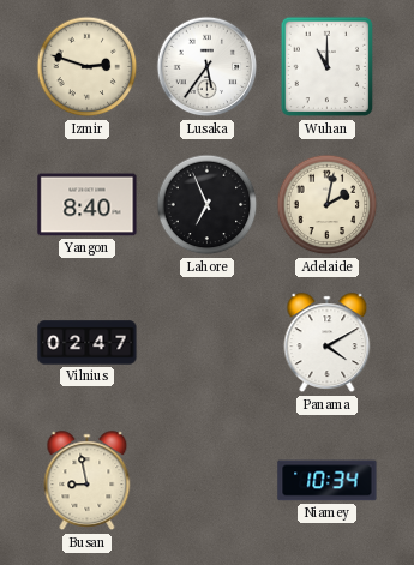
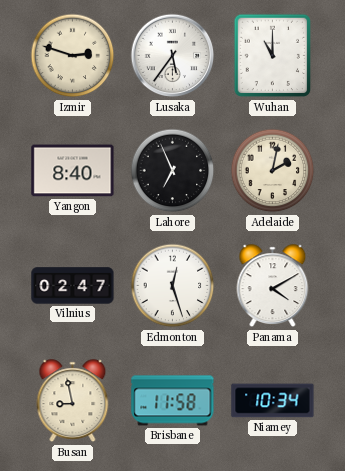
Edmonton: none -> 12:27
Brisbane: none -> 11:58
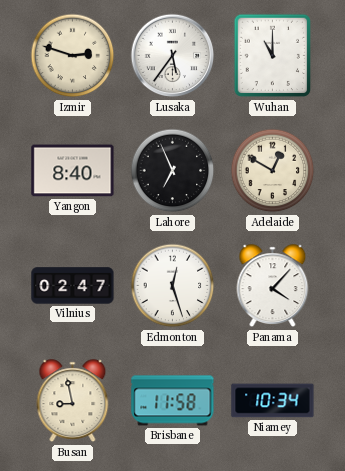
Adelaide: 2:02 -> 12:50
Panama: 4:10 -> 4:07
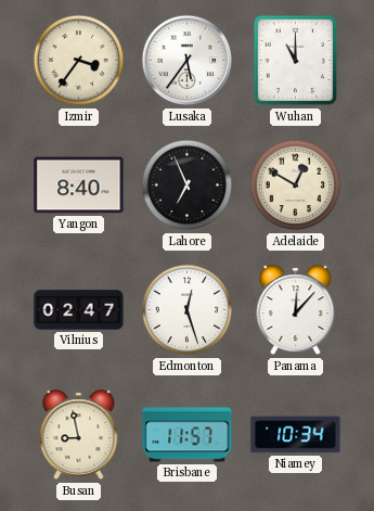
Izmir: 2:48 -> 3:36
Panama: 4:07 -> 12:07
Brisbane: 11:58 -> 11:57
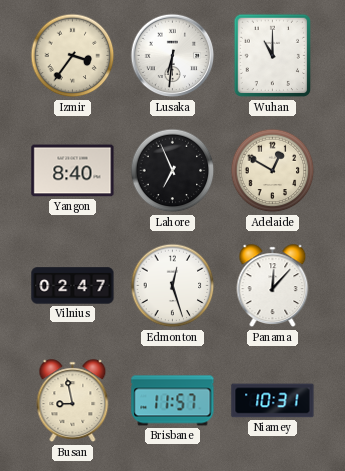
Lusaka: 5:36 -> 6:31
Niamey: 10:34 -> 10:31
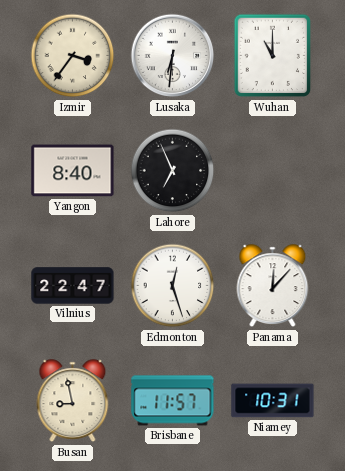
Adelaide: 12:50 -> none
Vilnius: 02:47 -> 22:47
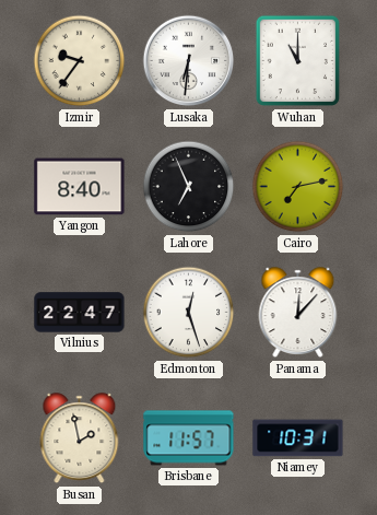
Izmir: 3:36 -> 9:36
Cairo: none -> 7:13
Busan: 8:58 -> 1:58
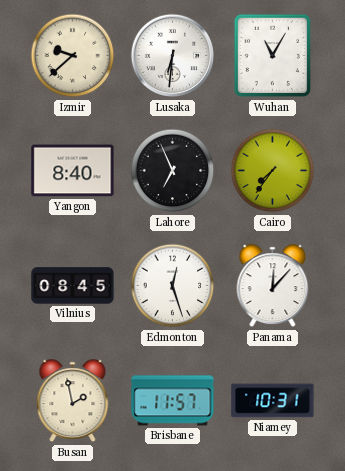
Izmir: 9:36 -> 9:38
Wuhan: 11:00 -> 11:05
Cairo: 7:13 -> 7:36
Vilnius: 22:47 -> 08:45
